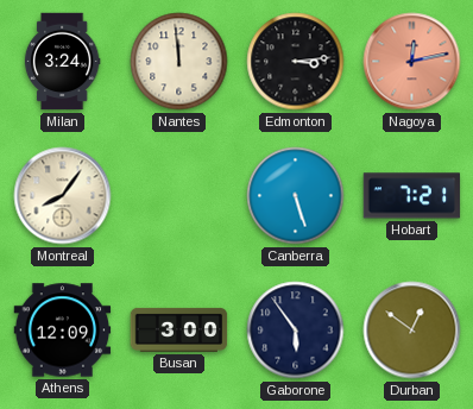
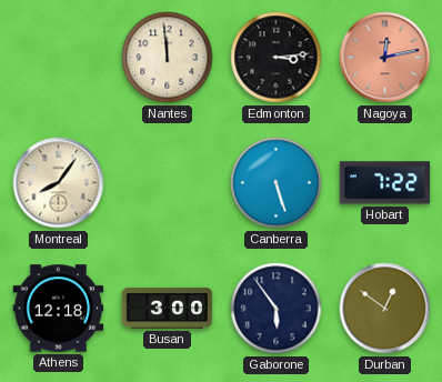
Milan: 3:24 -> none
Hobart: 7:21 -> 7:22
Athens: 12:09 -> 12:18
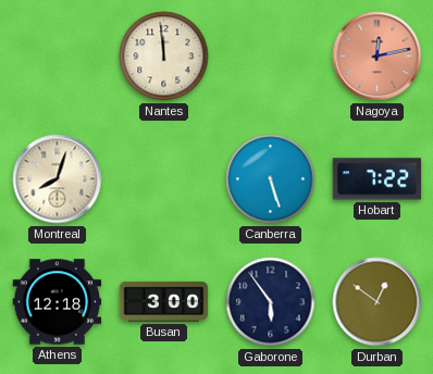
Edmonton: 3:14 -> none
Montreal: 8:06 -> 8:03
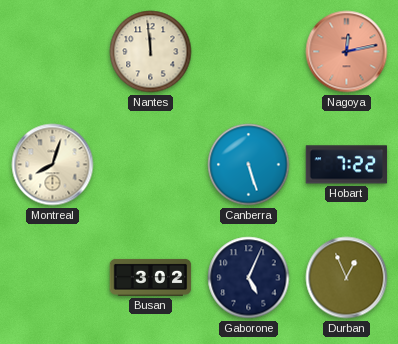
Athens: 12:18 -> none
Busan: 3:00 -> 3:02
Gaborone: 5:54 -> 5:04
Durban: 12:51 -> 12:56
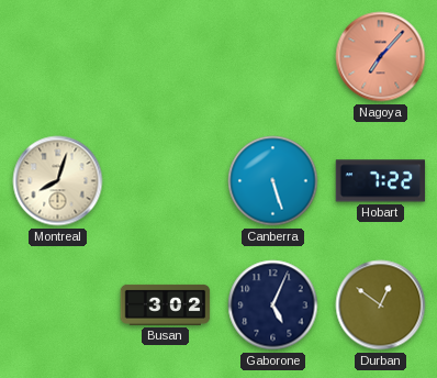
Nantes: 11:59 -> none
Nagoya: 12:13 -> 7:07
Durban: 12:56 -> 12:51
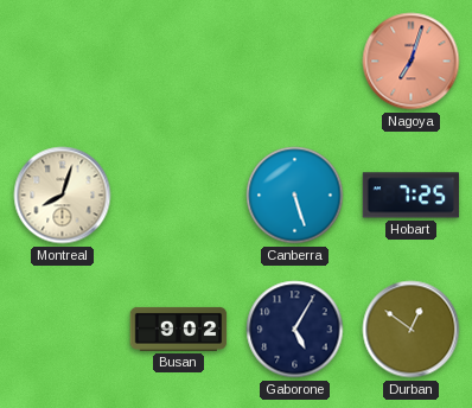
Nagoya: 7:07 -> 7:03
Hobart: 7:22 -> 7:25
Busan: 3:02 -> 9:02
Gaborone: 5:04 -> 5:05
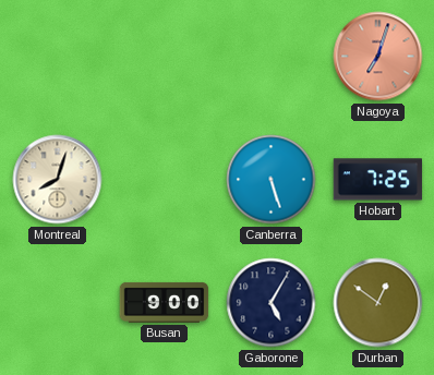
Busan: 9:02 -> 9:00
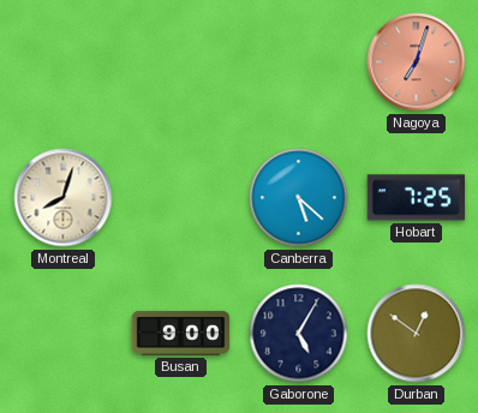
Canberra: 5:27 -> 5:22
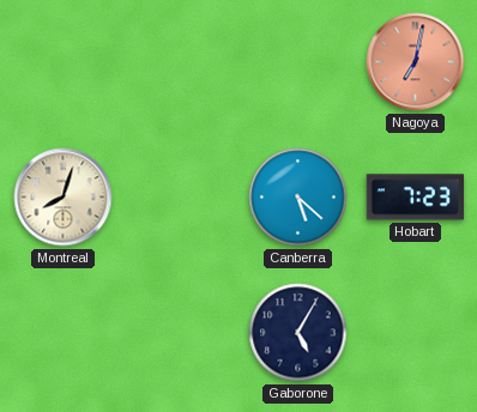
Nagoya: 7:03 -> 7:02
Hobart: 7:25 -> 7:23
Busan: 9:00 -> none
Durban: 12:51 -> none
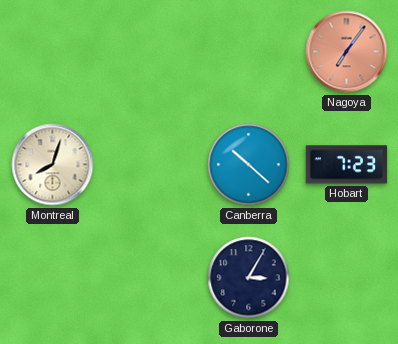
Nagoya: 7:02 -> 7:06
Canberra: 5:22 -> 10:22
Gaborone: 5:05 -> 3:05
